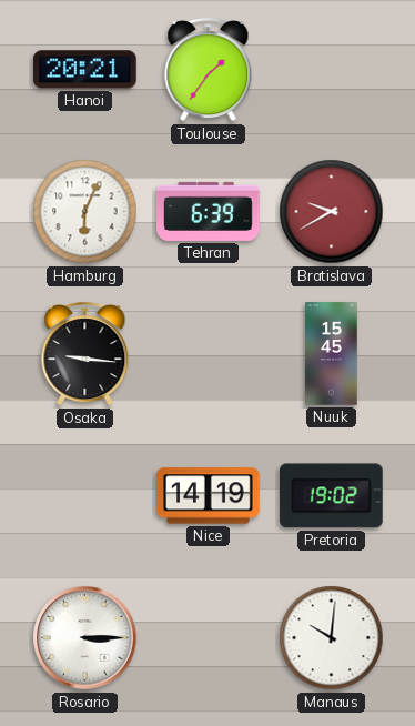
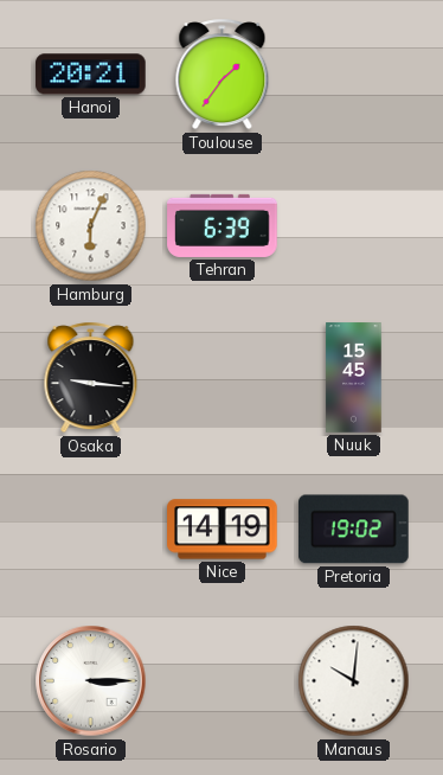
Bratislava: 9:40 -> none
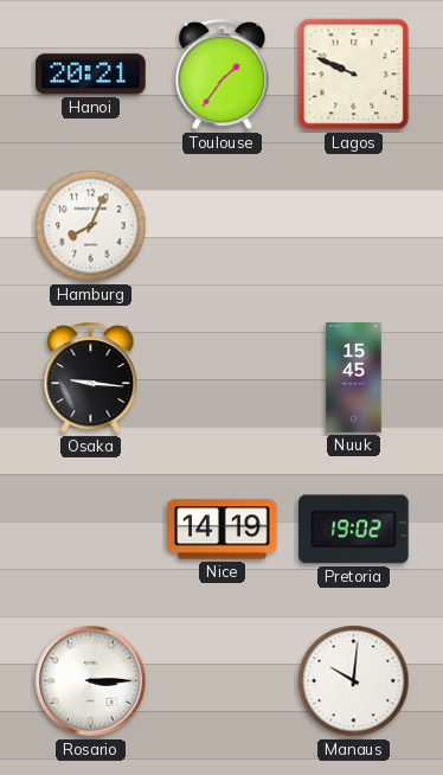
Lagos: none -> 9:49
Hamburg: 6:04 -> 8:04
Tehran: 6:39 -> none
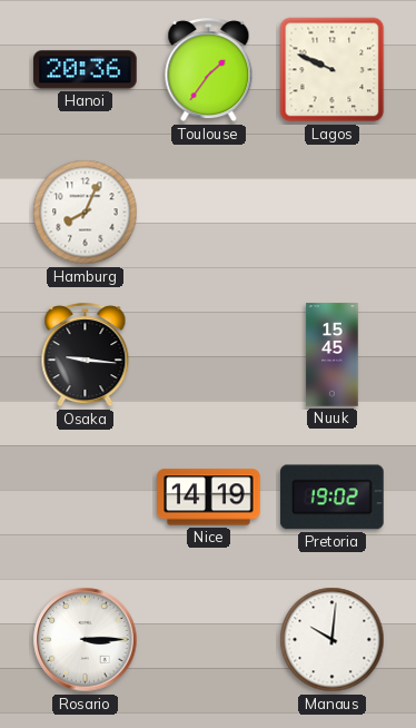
Hanoi: 20:21 -> 20:36
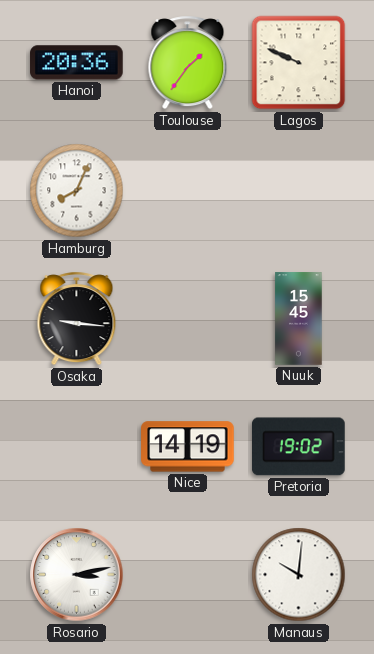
Rosario: 3:15 -> 3:13
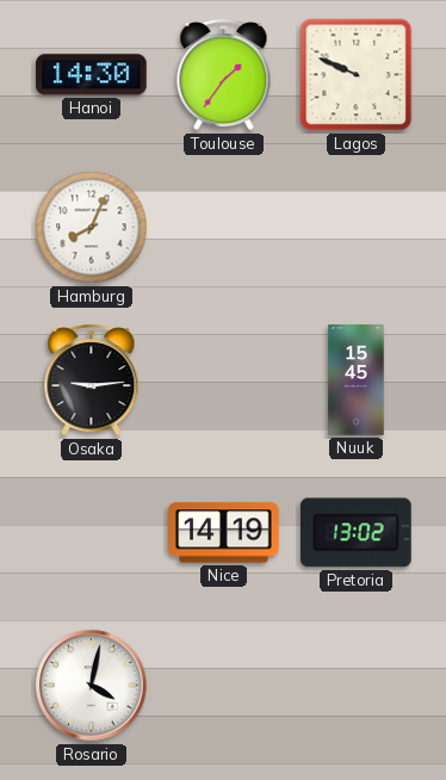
Hanoi: 20:36 -> 14:30
Osaka: 9:16 -> 9:14
Pretoria: 19:02 -> 13:02
Rosario: 3:13 -> 4:02
Manaus: 10:01 -> none
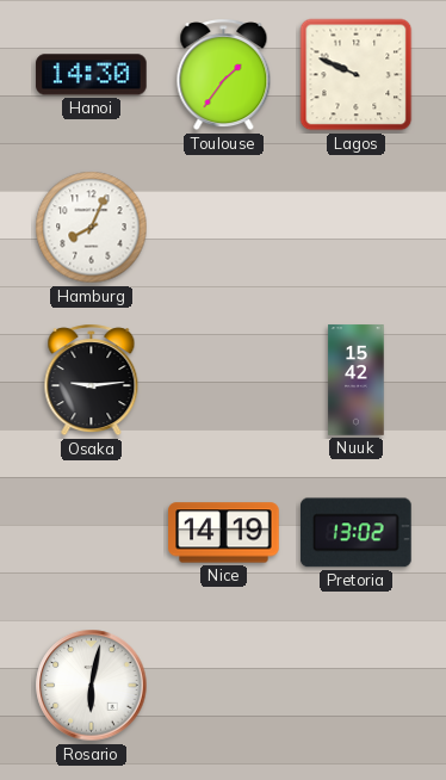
Nuuk: 15:45 -> 15:42
Rosario: 4:02 -> 6:02
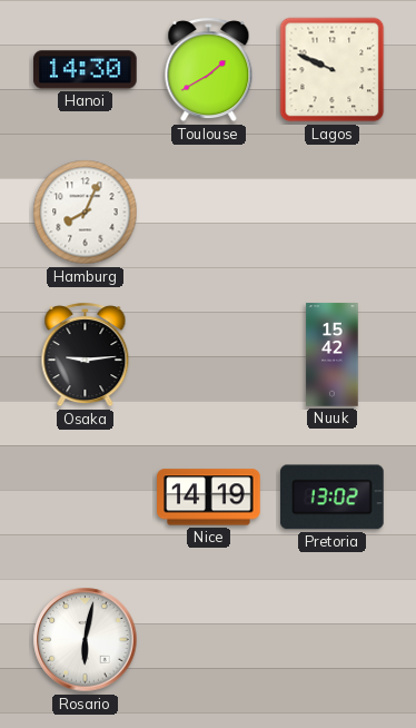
Toulouse: 1:36 -> 1:40
